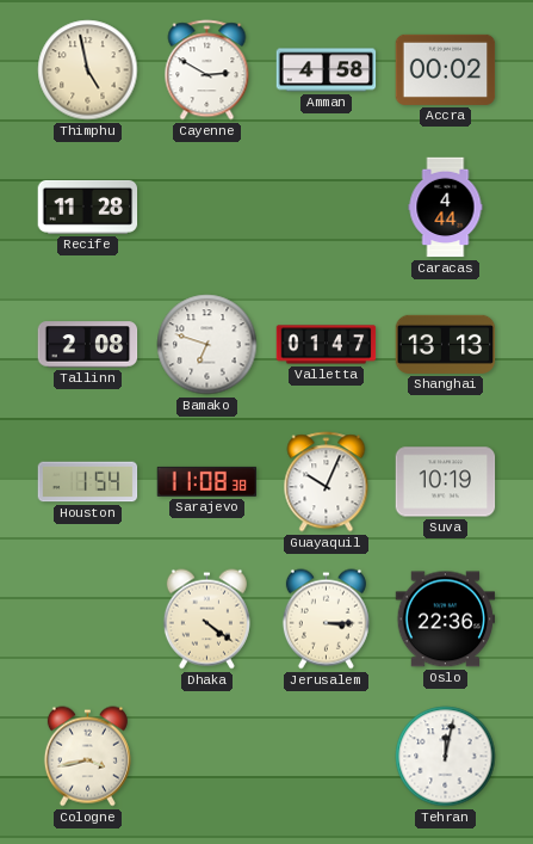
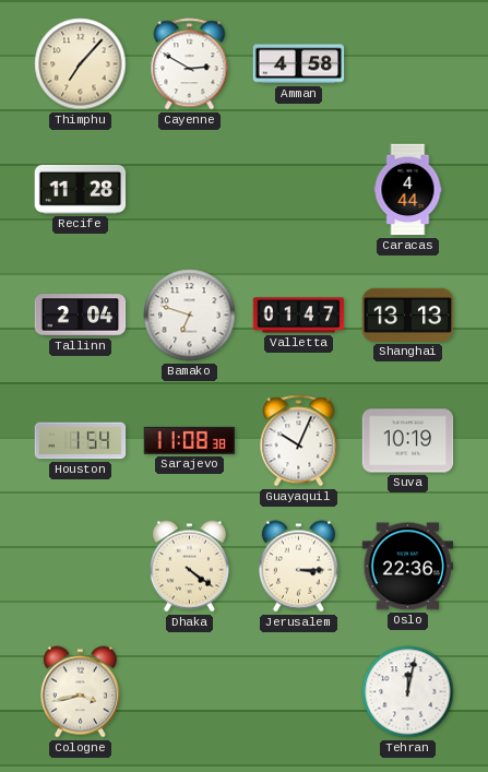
Thimphu: 4:58 -> 7:07
Accra: 00:02 -> none
Tallinn: 2:08 -> 2:04
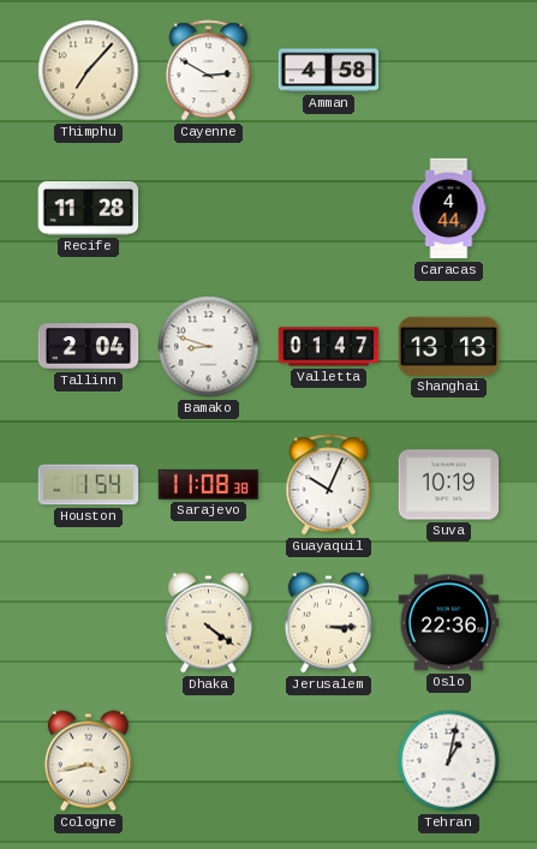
Bamako: 6:48 -> 8:48
Tehran: 12:02 -> 1:02
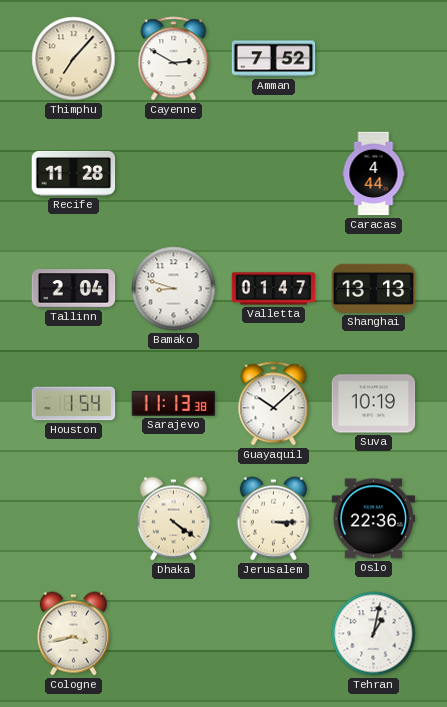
Amman: 4:58 -> 7:52
Sarajevo: 11:08 -> 11:13
Guayaquil: 10:04 -> 10:08
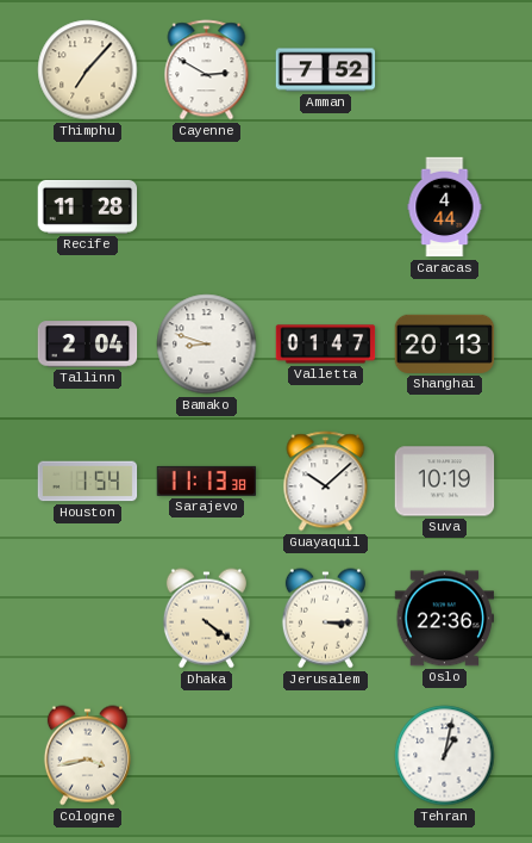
Shanghai: 13:13 -> 20:13
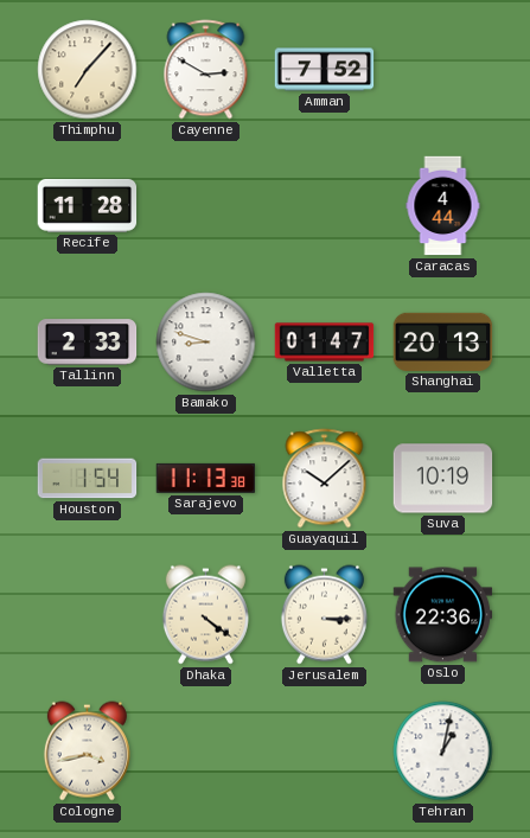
Tallinn: 2:04 -> 2:33
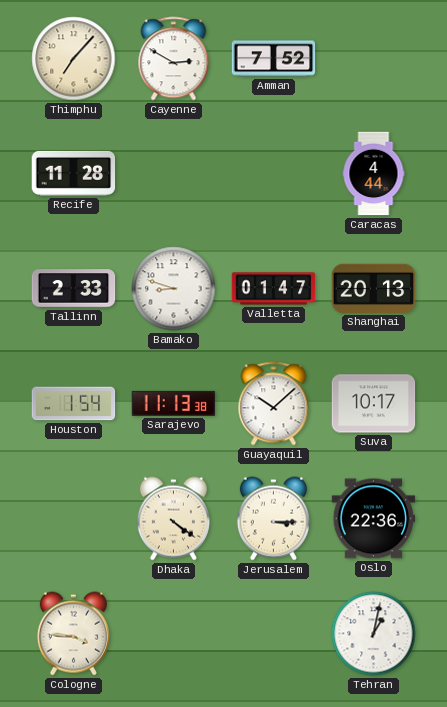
Suva: 10:19 -> 10:17
Cologne: 3:43 -> 3:46
